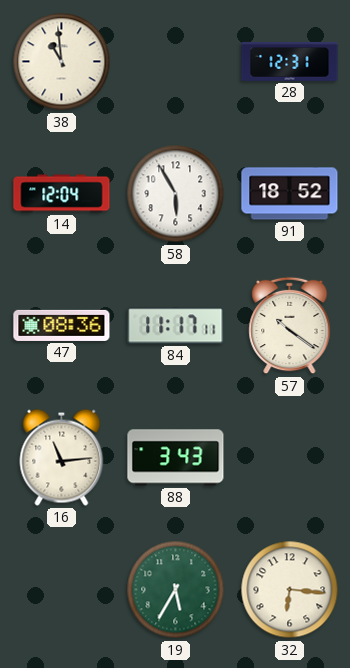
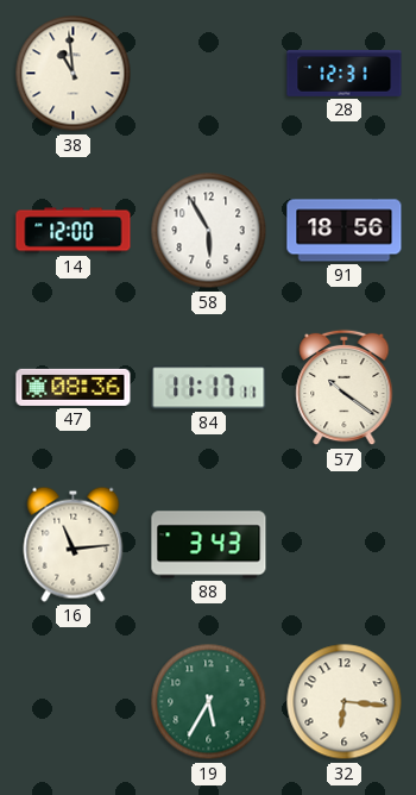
14: 12:04 -> 12:00
91: 18:52 -> 18:56
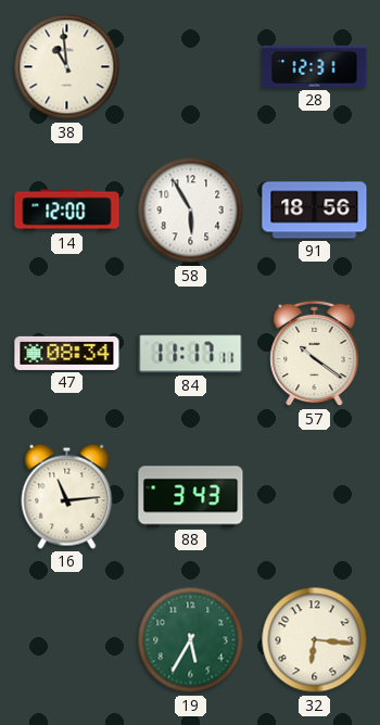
47: 08:36 -> 08:34
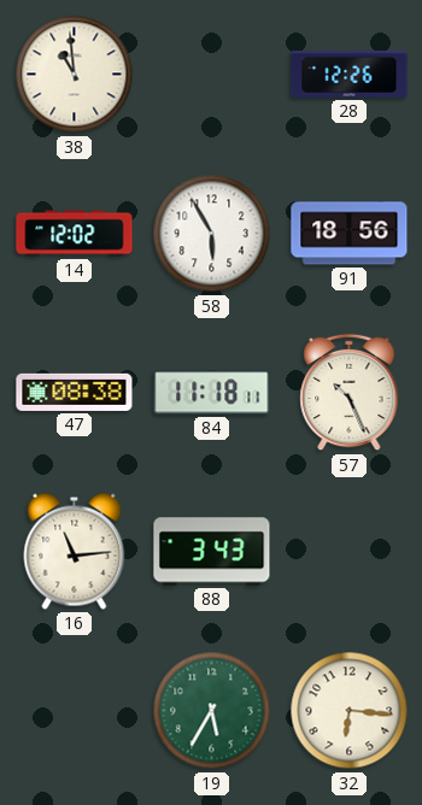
28: 12:31 -> 12:26
14: 12:00 -> 12:02
47: 08:34 -> 08:38
84: 11:17 -> 11:18
57: 10:21 -> 10:26
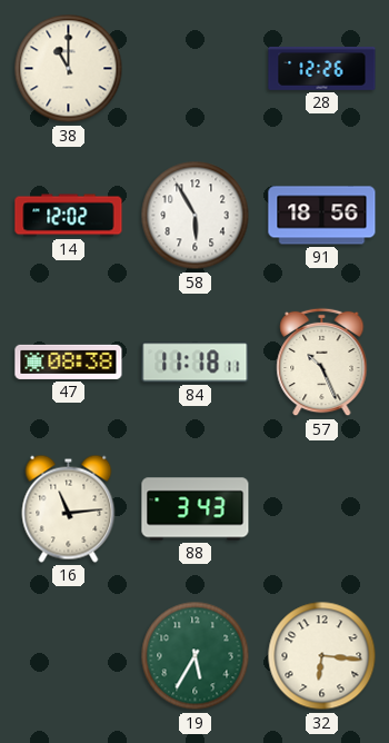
38: 10:59 -> 11:00
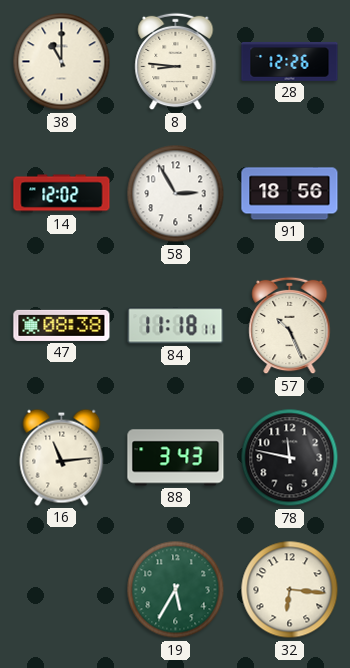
8: none -> 8:46
58: 5:55 -> 2:55
78: none -> 11:47
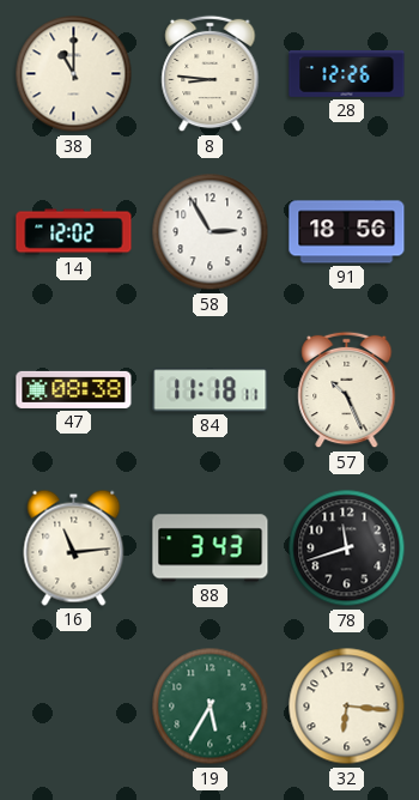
78: 11:47 -> 11:42
